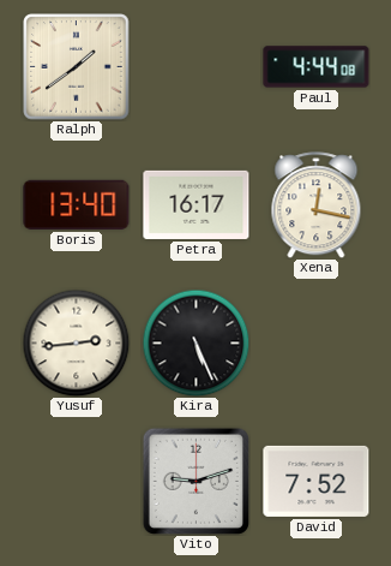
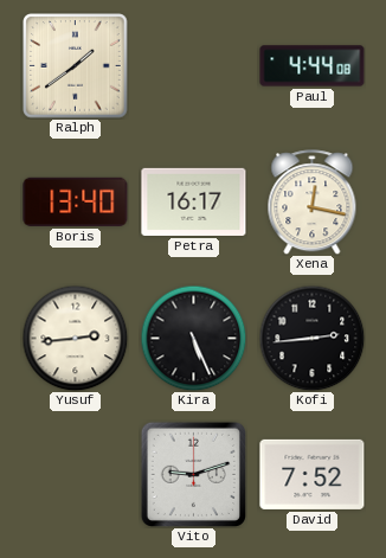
Kofi: none -> 2:44
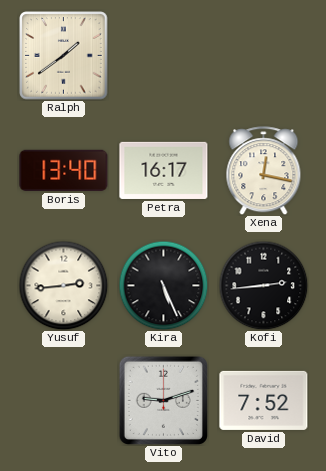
Paul: 4:44 -> none
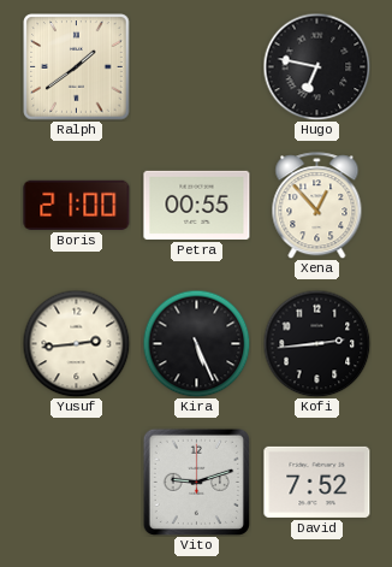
Hugo: none -> 6:47
Boris: 13:40 -> 21:00
Petra: 16:17 -> 00:55
Xena: 12:17 -> 12:53
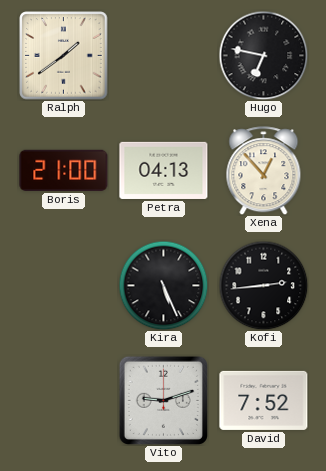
Petra: 00:55 -> 04:13
Yusuf: 2:44 -> none
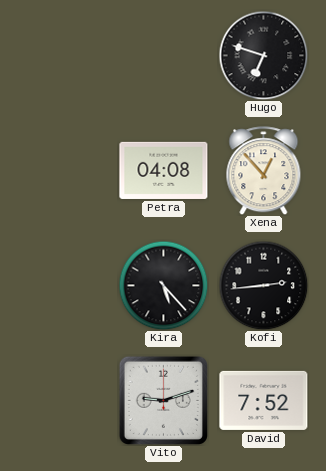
Ralph: 1:39 -> none
Hugo: 6:47 -> 6:48
Boris: 21:00 -> none
Petra: 04:13 -> 04:08
Kira: 5:26 -> 5:23
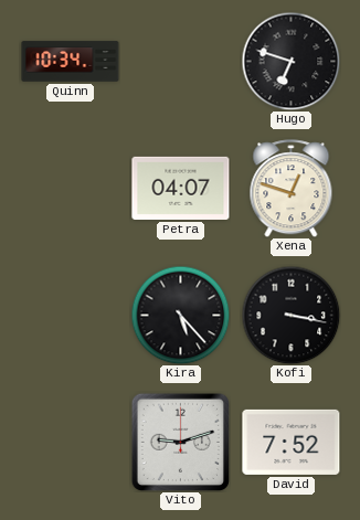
Quinn: none -> 10:34
Petra: 04:08 -> 04:07
Xena: 12:53 -> 12:48
Kofi: 2:44 -> 3:17
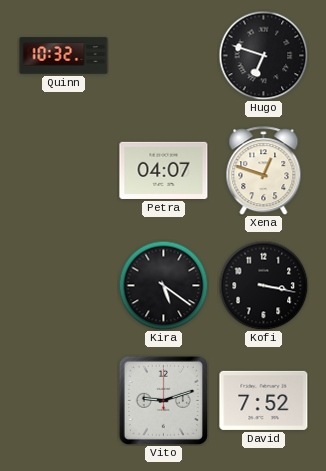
Quinn: 10:34 -> 10:32
Kira: 5:23 -> 5:21
